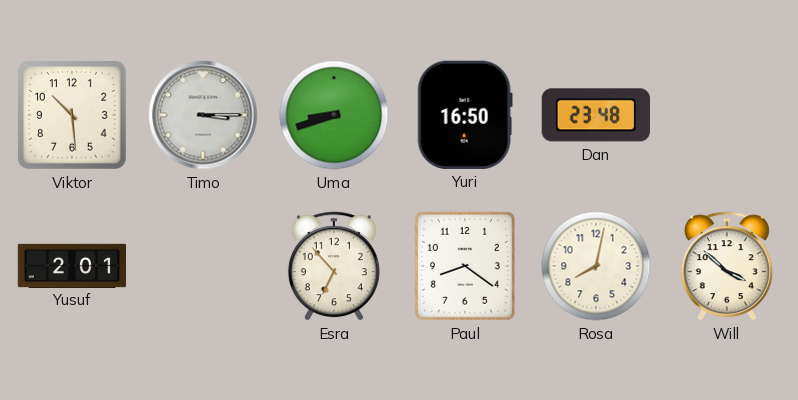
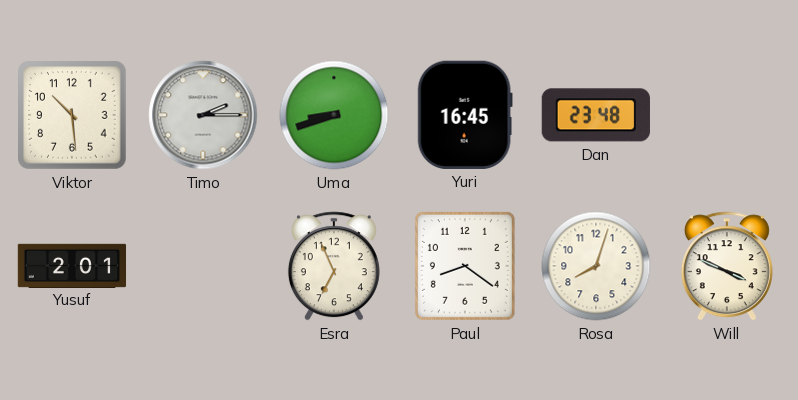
Timo: 3:15 -> 2:15
Yuri: 16:50 -> 16:45
Esra: 6:53 -> 6:56
Rosa: 8:02 -> 8:03
Will: 3:52 -> 3:49
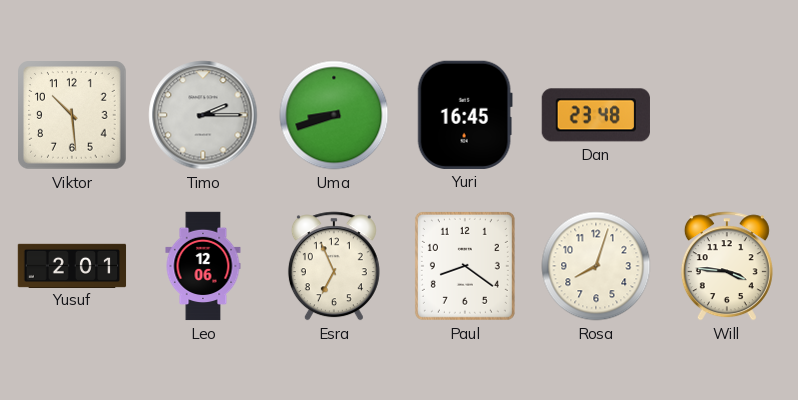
Leo: none -> 12:06
Will: 3:49 -> 3:46
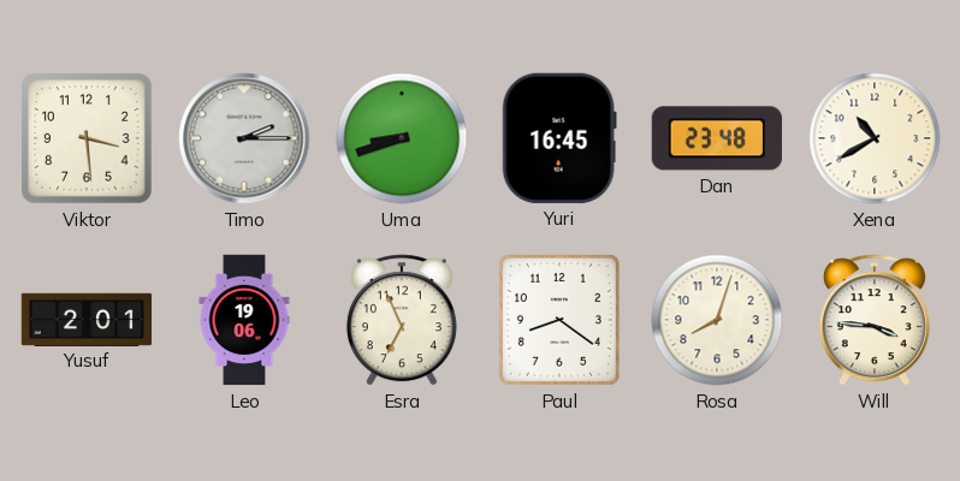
Viktor: 10:29 -> 3:29
Xena: none -> 10:40
Leo: 12:06 -> 19:06
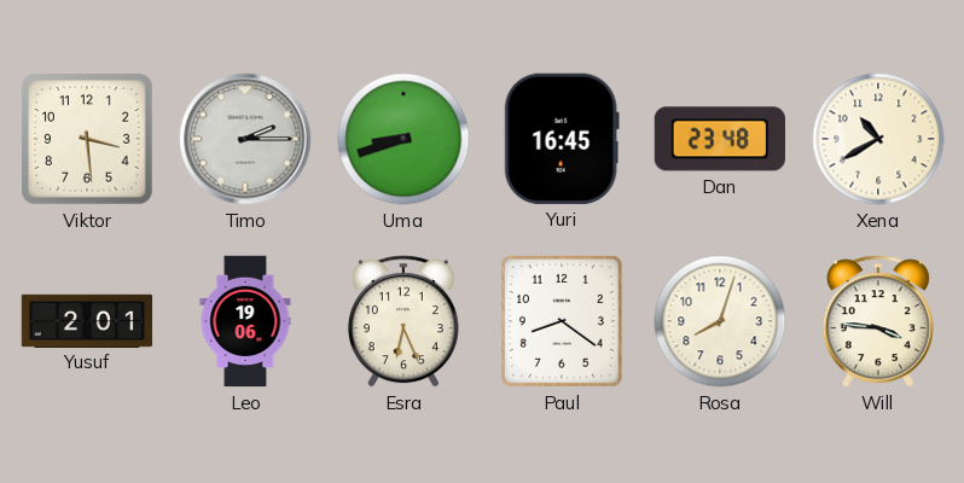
Esra: 6:56 -> 6:26
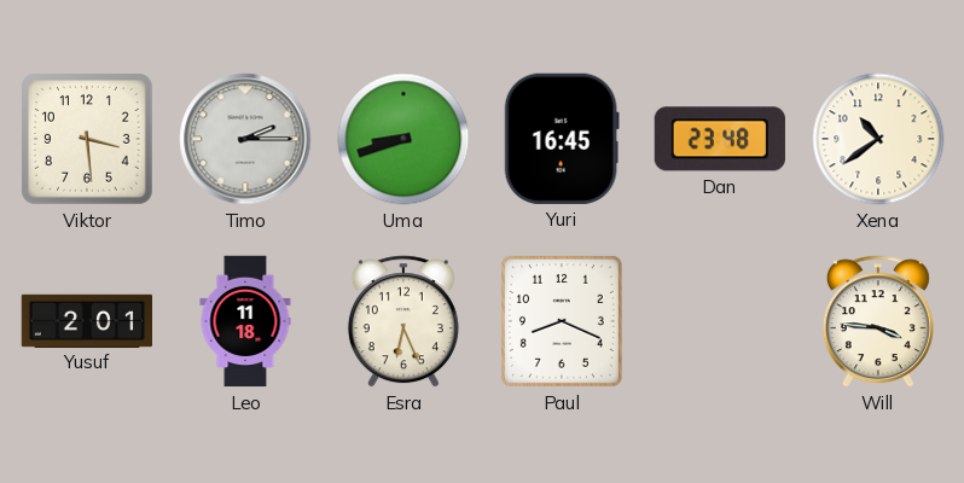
Xena: 10:40 -> 10:39
Leo: 19:06 -> 11:18
Paul: 8:21 -> 8:19
Rosa: 8:03 -> none
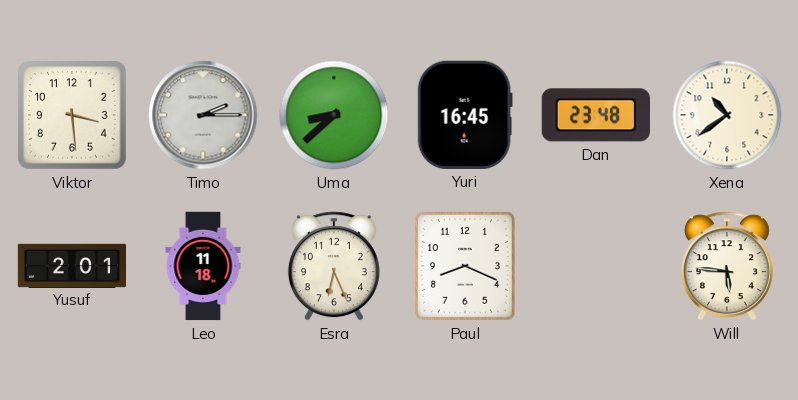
Uma: 8:42 -> 8:38
Will: 3:46 -> 5:46
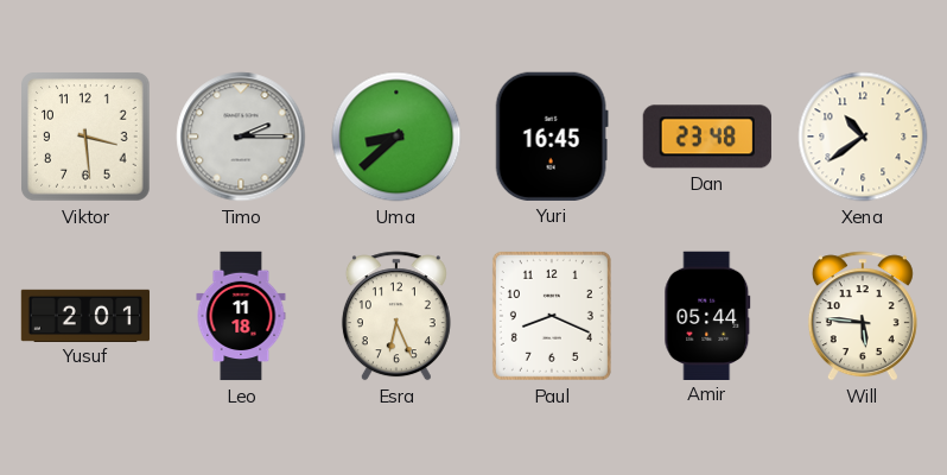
Amir: none -> 05:44
